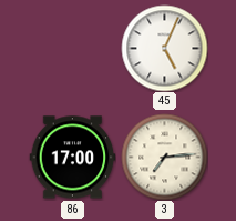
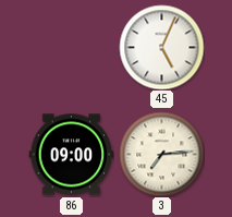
86: 17:00 -> 09:00
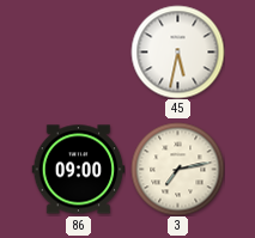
45: 5:04 -> 5:32
3: 7:14 -> 7:13
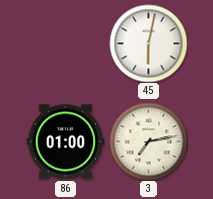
45: 5:32 -> 6:02
86: 09:00 -> 01:00
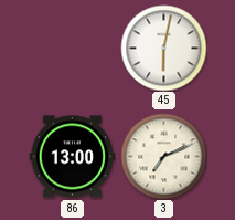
86: 01:00 -> 13:00
3: 7:13 -> 7:11
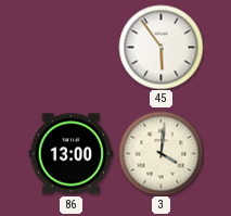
45: 6:02 -> 5:54
3: 7:11 -> 4:01
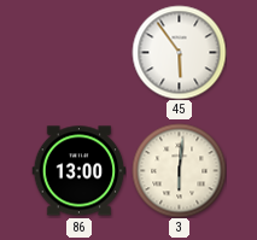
3: 4:01 -> 6:01
